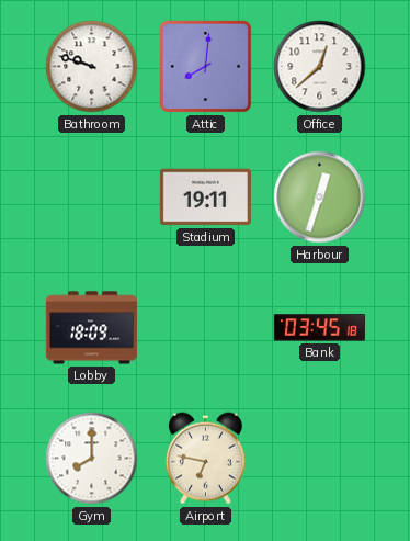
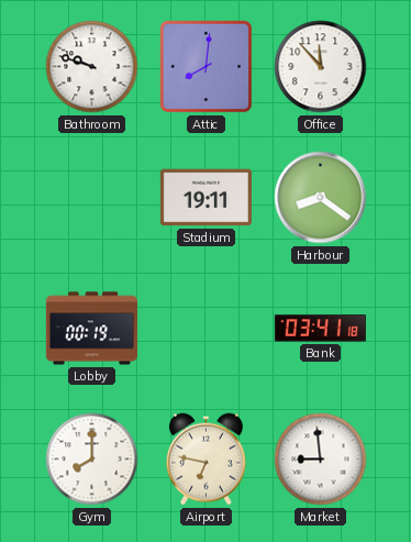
Office: 12:38 -> 11:53
Harbour: 12:33 -> 8:21
Lobby: 18:09 -> 00:19
Bank: 03:45 -> 03:41
Market: none -> 8:59
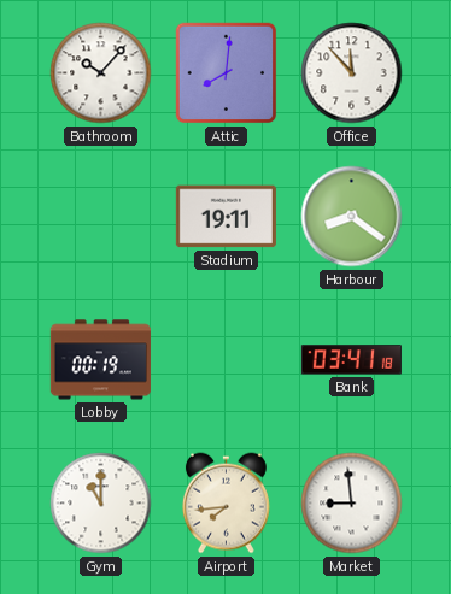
Bathroom: 9:48 -> 10:07
Gym: 8:00 -> 11:00
Airport: 6:47 -> 7:44
